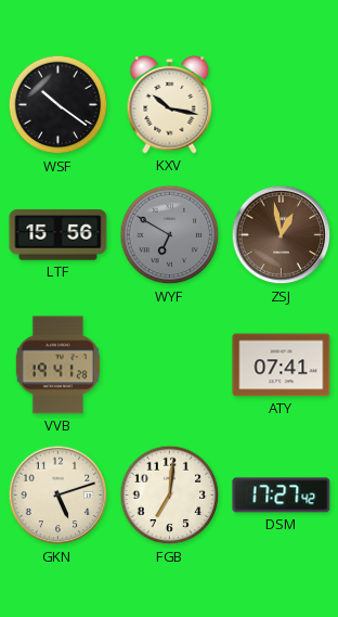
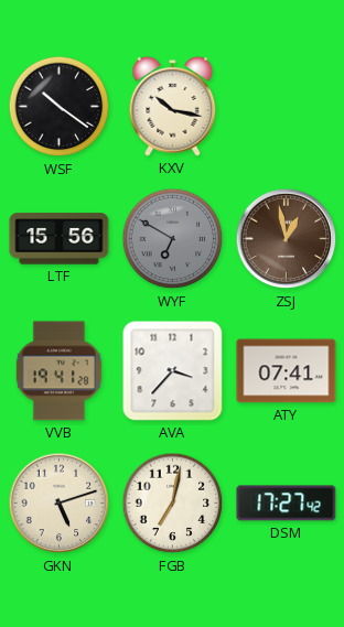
AVA: none -> 3:37
FGB: 7:01 -> 7:02
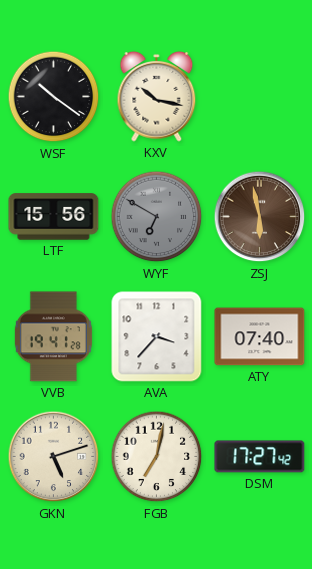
ZSJ: 12:58 -> 5:58
ATY: 07:41 -> 07:40
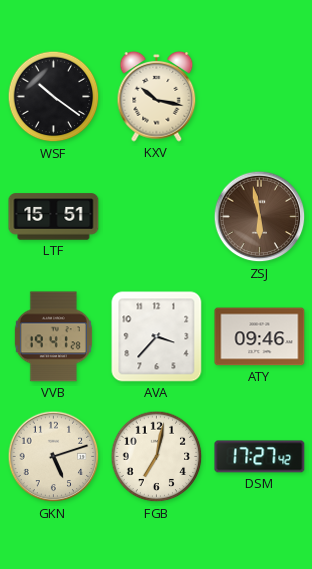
LTF: 15:56 -> 15:51
WYF: 6:50 -> none
ATY: 07:40 -> 09:46
